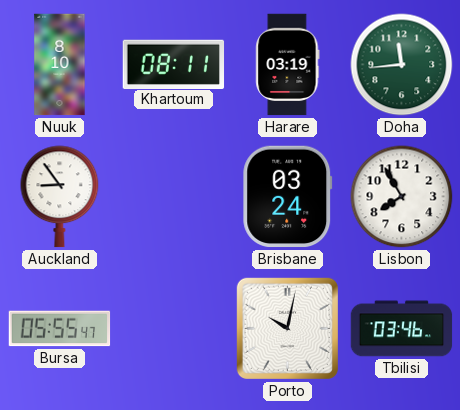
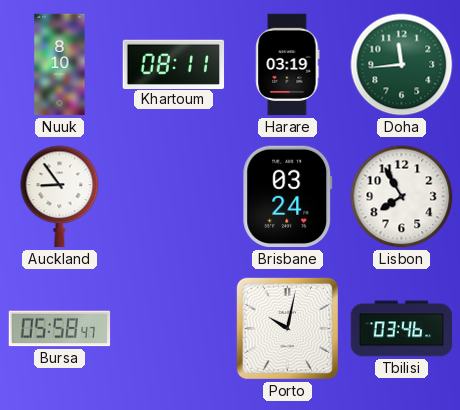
Bursa: 05:55 -> 05:58
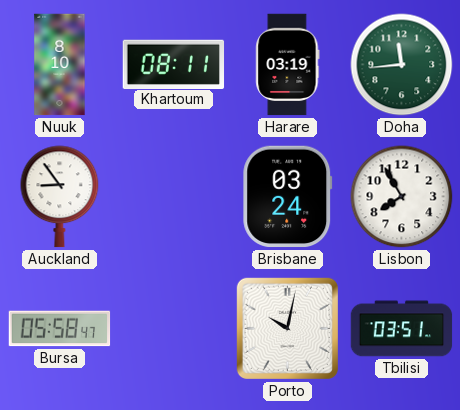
Tbilisi: 03:46 -> 03:51
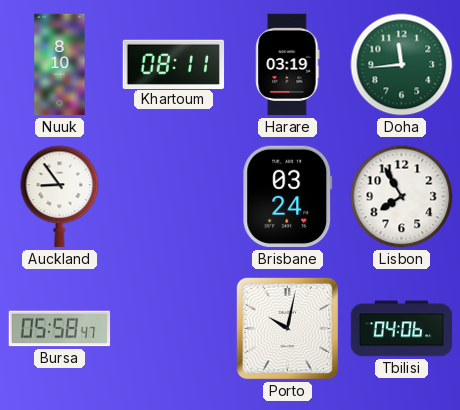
Tbilisi: 03:51 -> 04:06
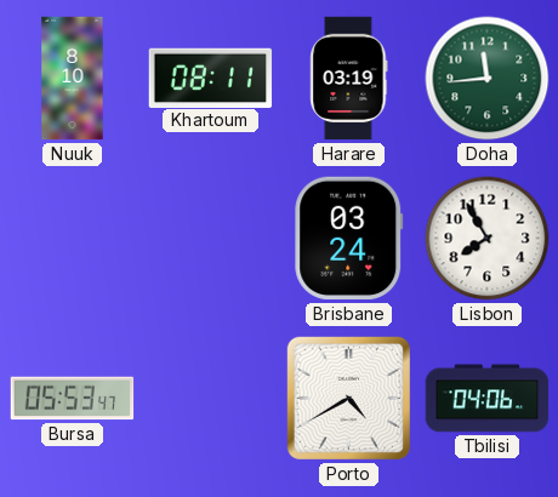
Auckland: 8:54 -> none
Bursa: 05:58 -> 05:53
Porto: 10:02 -> 4:40
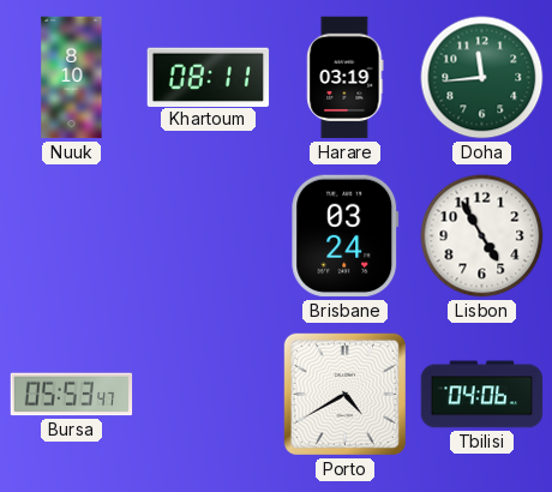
Lisbon: 7:55 -> 4:55
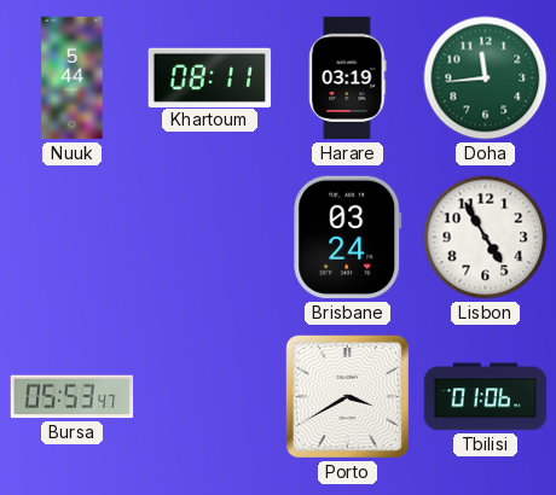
Nuuk: 8:10 -> 5:44
Porto: 4:40 -> 3:40
Tbilisi: 04:06 -> 01:06
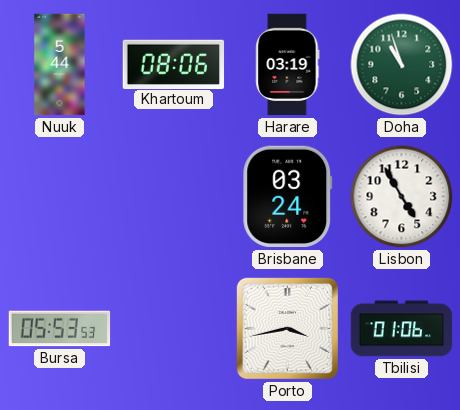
Khartoum: 08:11 -> 08:06
Doha: 11:44 -> 10:57
Bursa: 05:53:47 -> 05:53:53
Porto: 3:40 -> 3:43
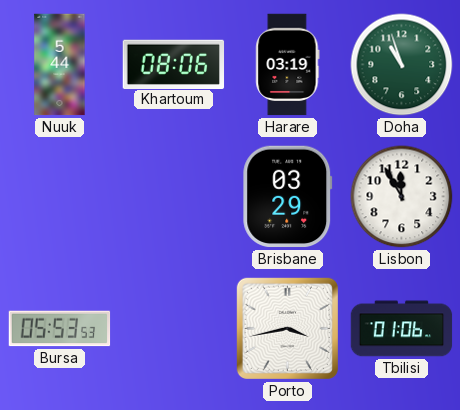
Brisbane: 03:24 -> 03:29
Lisbon: 4:55 -> 11:55
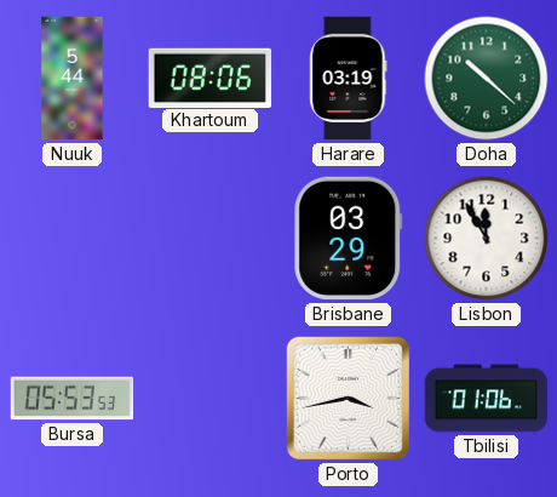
Doha: 10:57 -> 10:22
